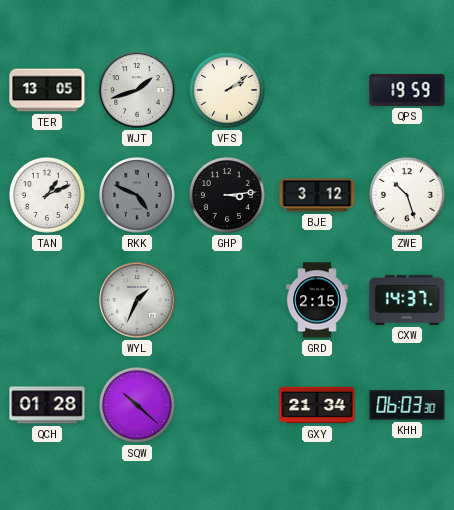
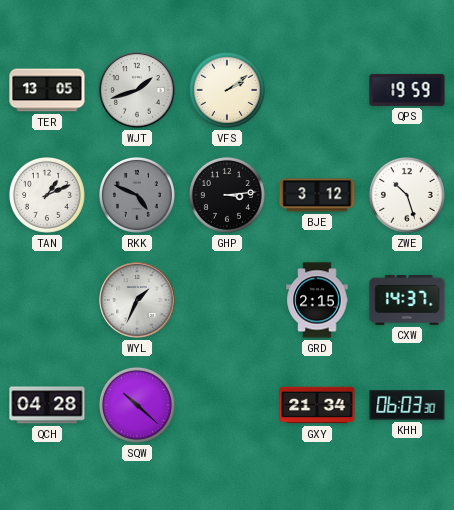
QCH: 01:28 -> 04:28
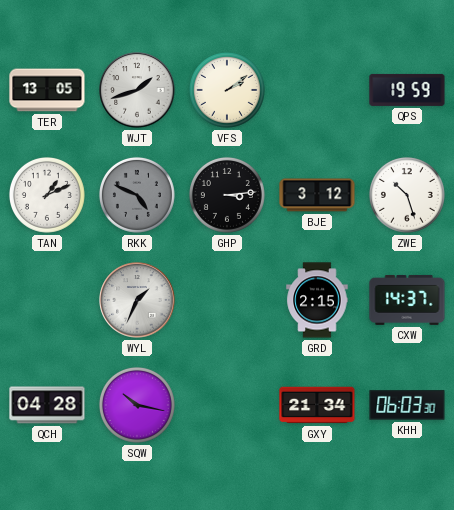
SQW: 10:22 -> 10:17
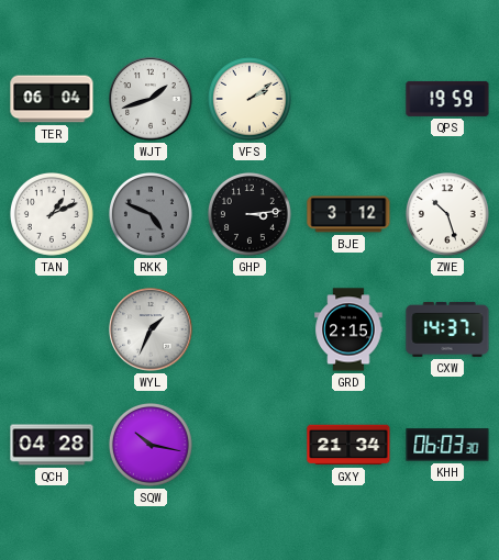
TER: 13:05 -> 06:04
